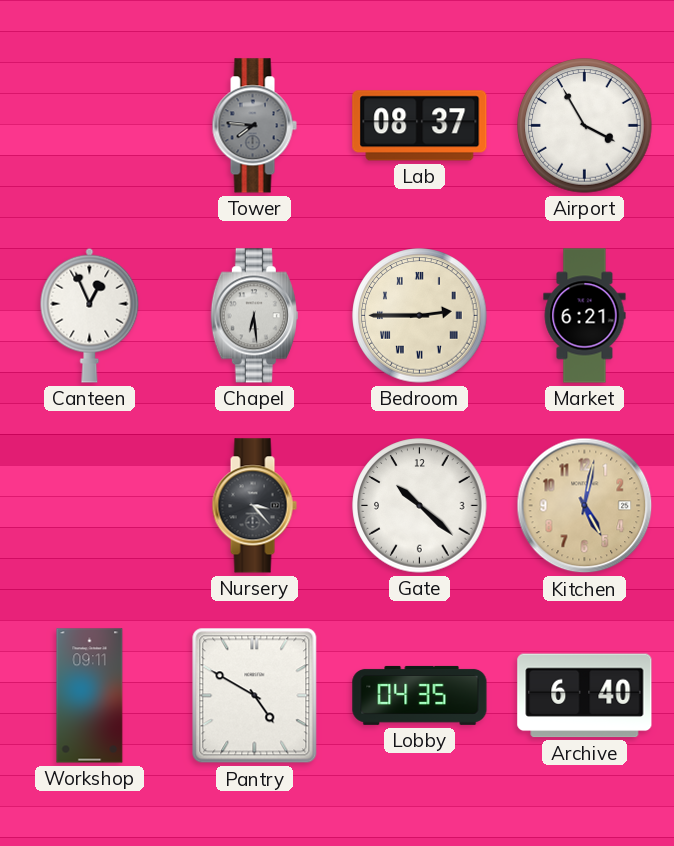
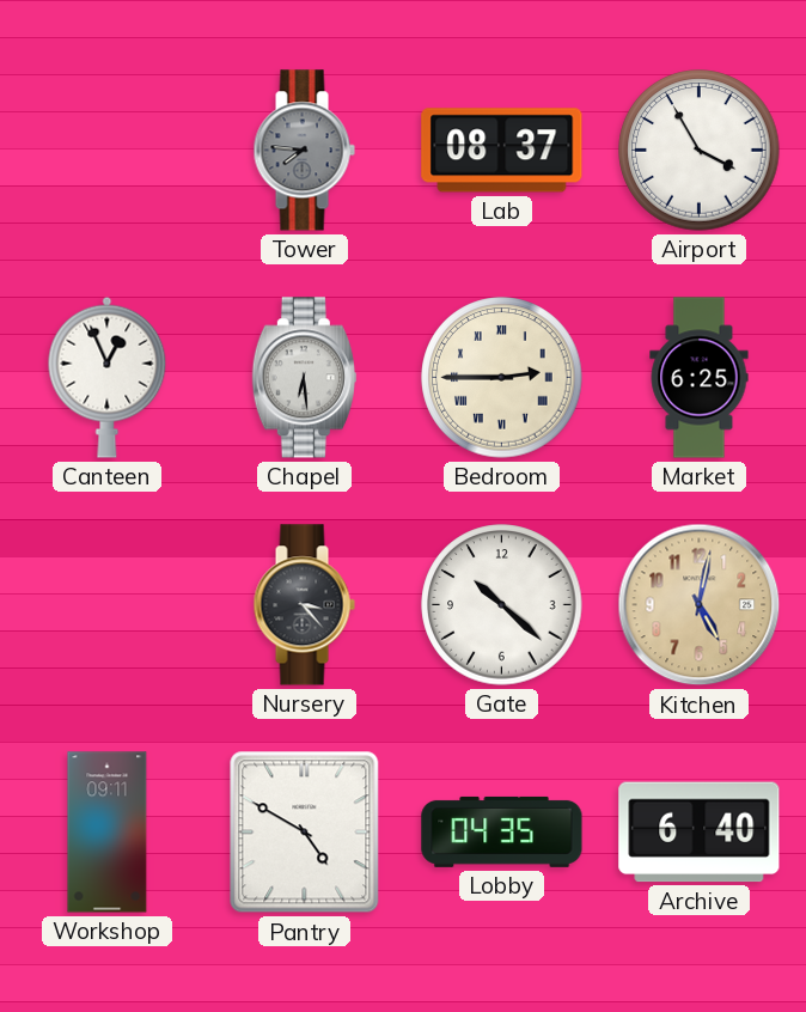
Market: 6:21 -> 6:25
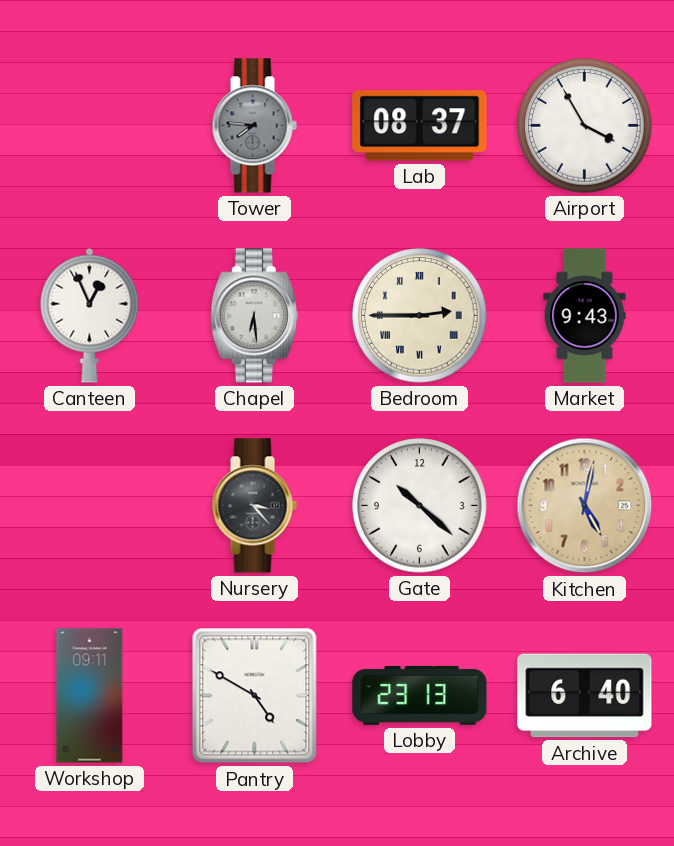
Market: 6:25 -> 9:43
Lobby: 04:35 -> 23:13
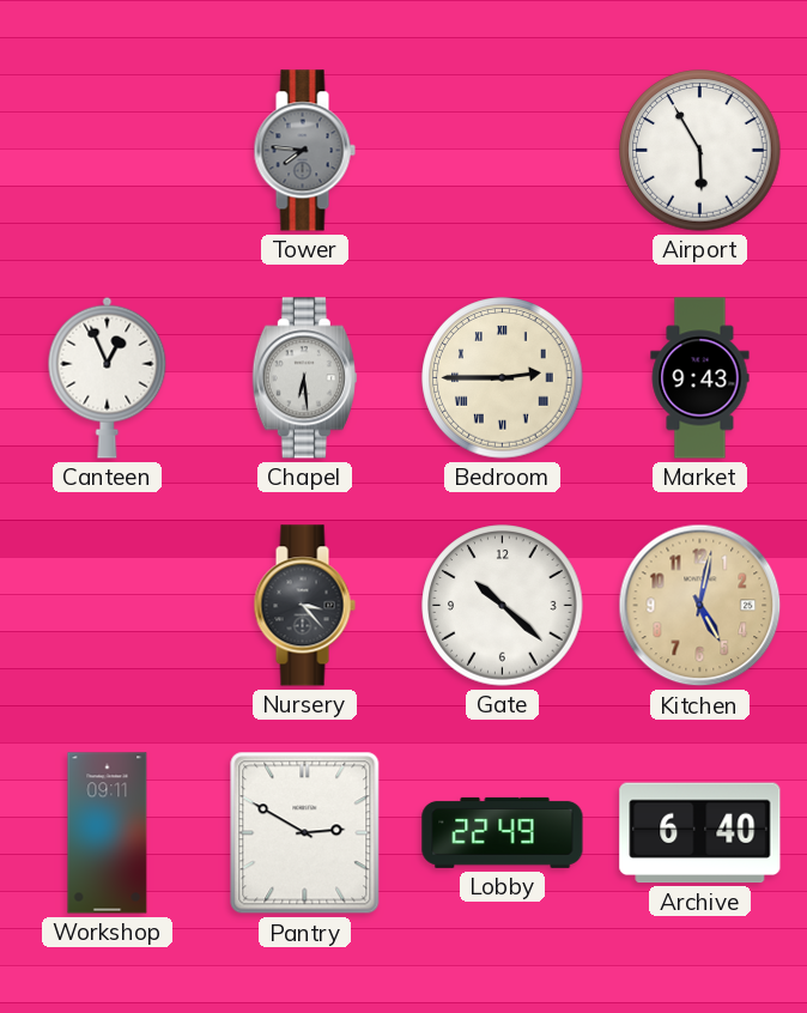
Lab: 08:37 -> none
Airport: 3:55 -> 5:55
Pantry: 4:50 -> 2:50
Lobby: 23:13 -> 22:49
